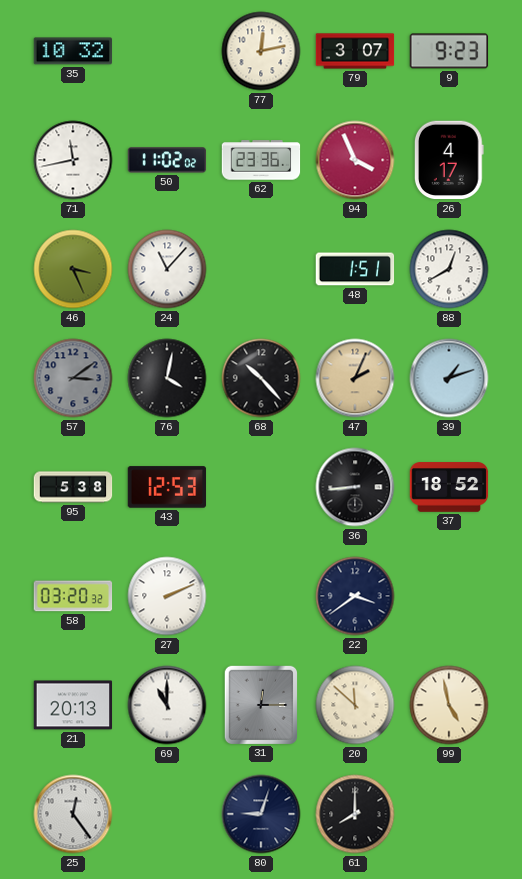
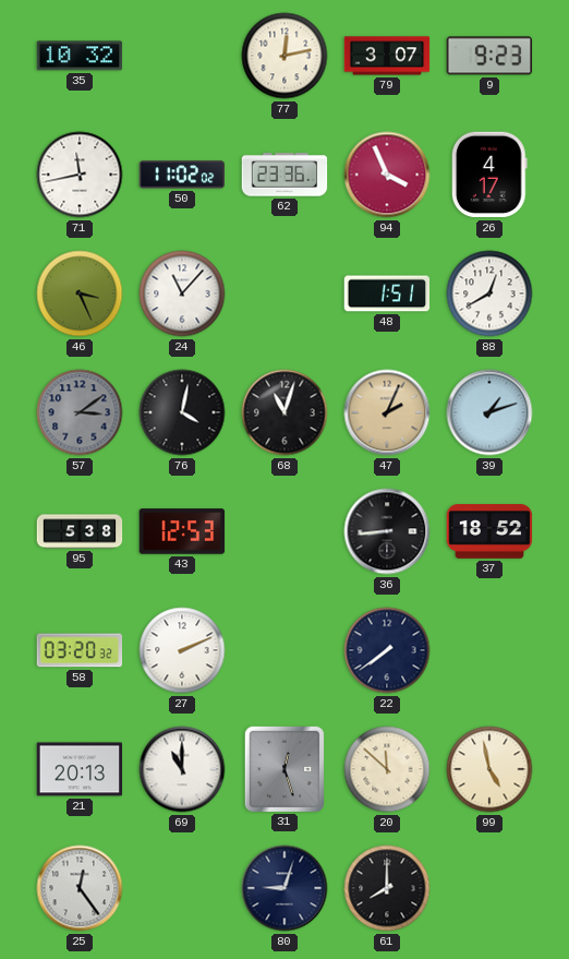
68: 10:23 -> 11:03
22: 3:39 -> 7:39
31: 12:15 -> 12:27
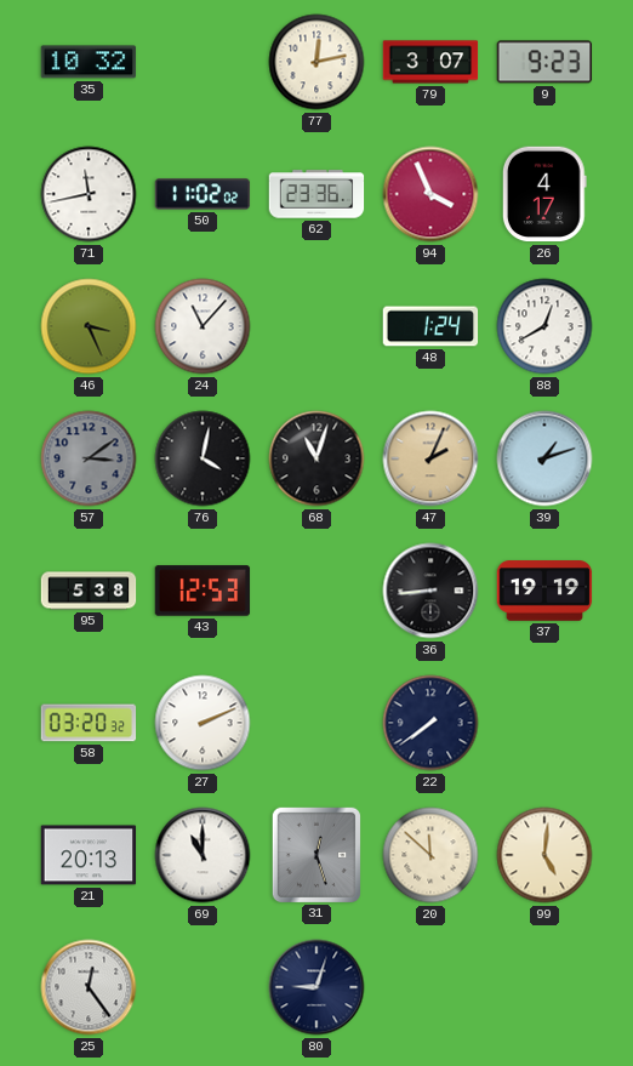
48: 1:51 -> 1:24
37: 18:52 -> 19:19
99: 4:58 -> 5:01
61: 8:00 -> none
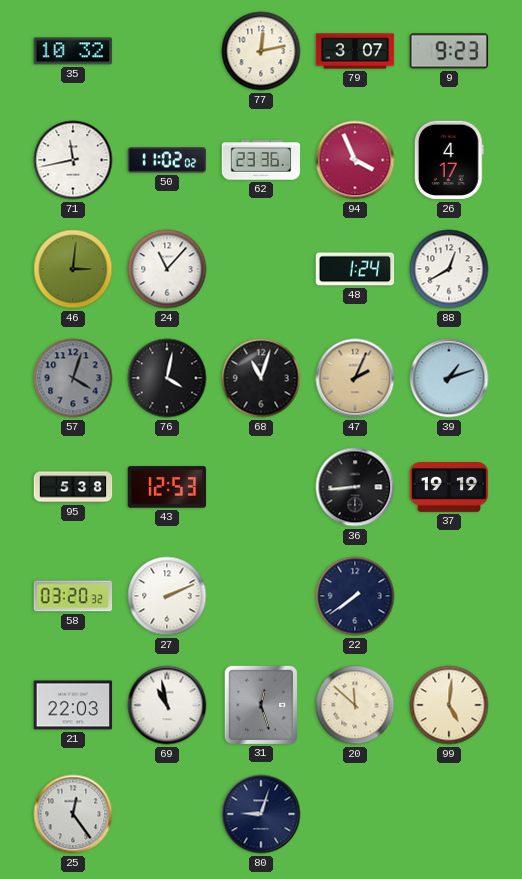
46: 3:26 -> 3:01
57: 3:09 -> 4:03
21: 20:13 -> 22:03
69: 11:00 -> 10:58
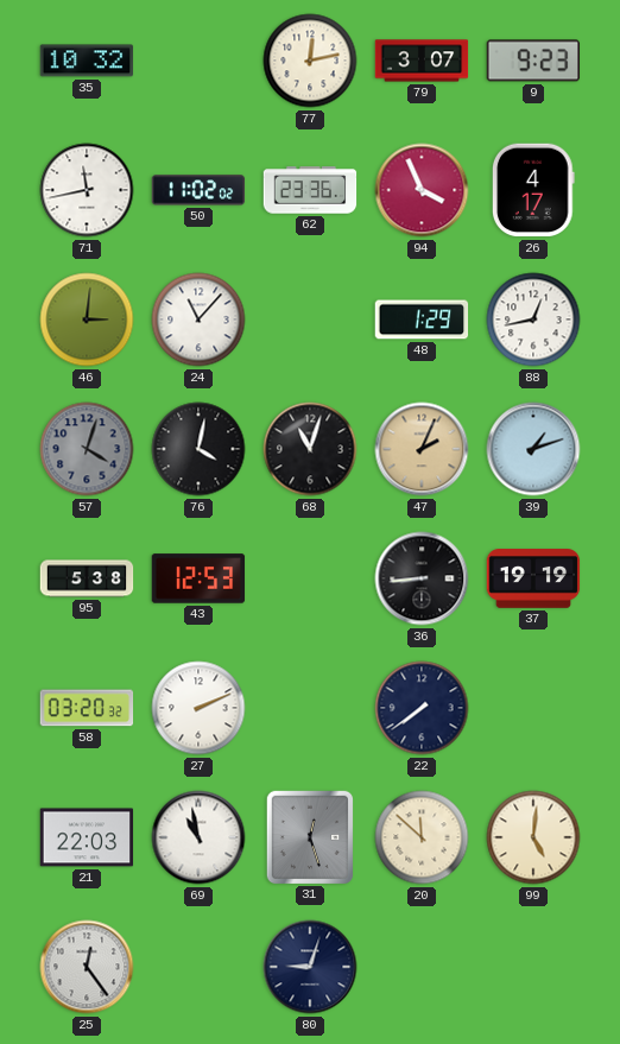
48: 1:24 -> 1:29
88: 12:40 -> 12:43
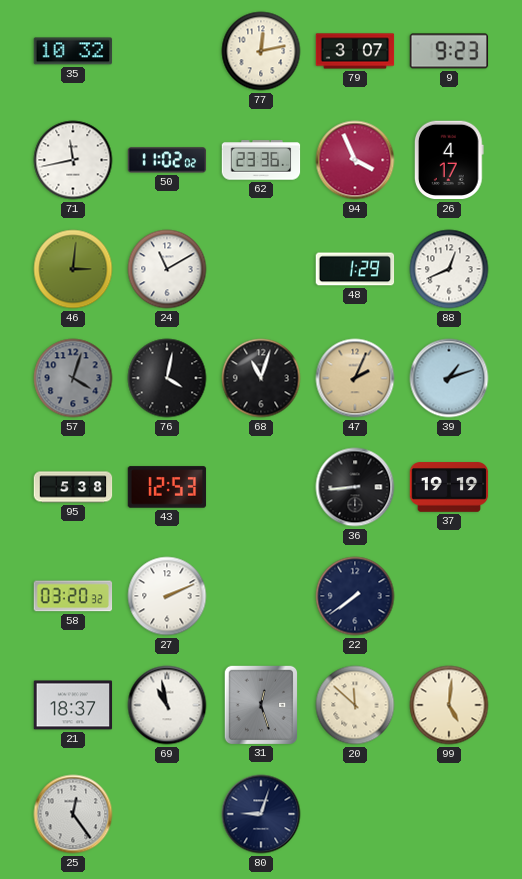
24: 11:07 -> 11:10
88: 12:43 -> 12:41
21: 22:03 -> 18:37
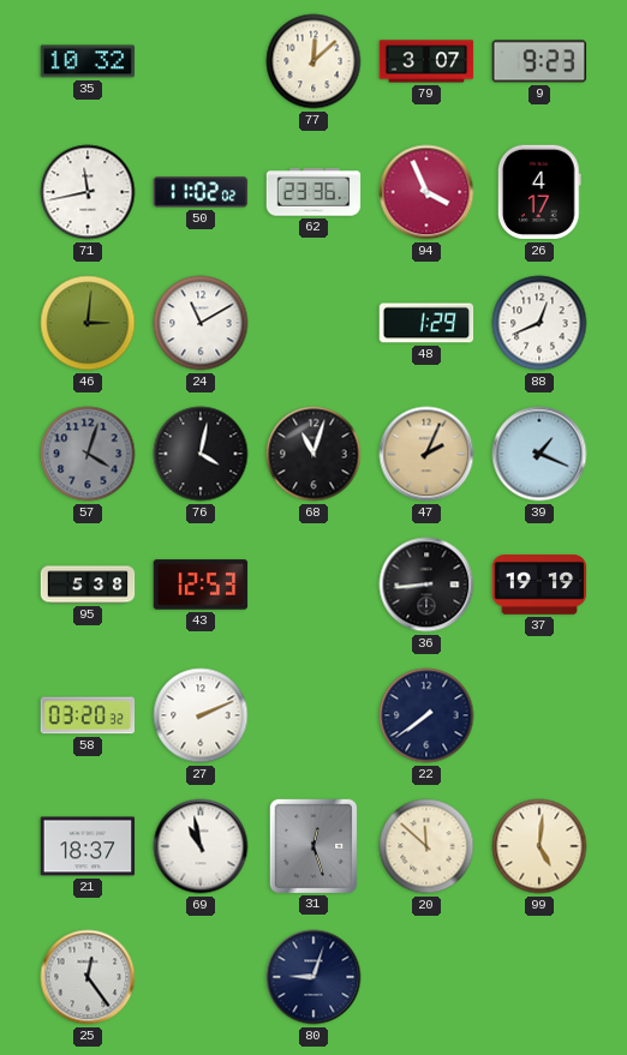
77: 12:13 -> 12:08
39: 1:12 -> 1:19
